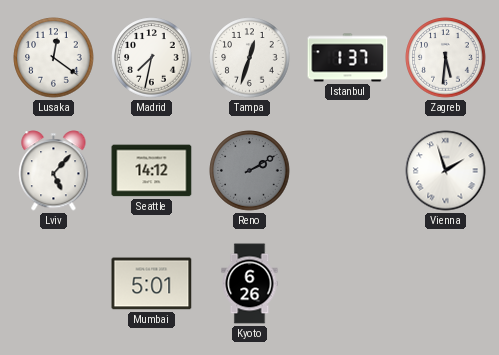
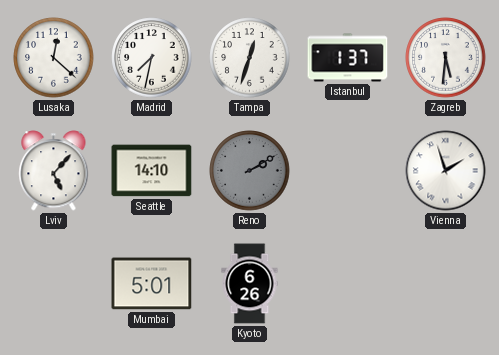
Lusaka: 12:21 -> 12:22
Seattle: 14:12 -> 14:10
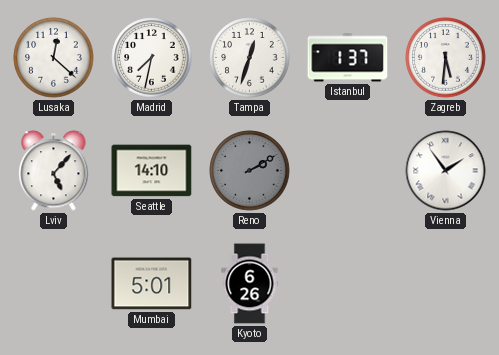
Vienna: 1:57 -> 1:54
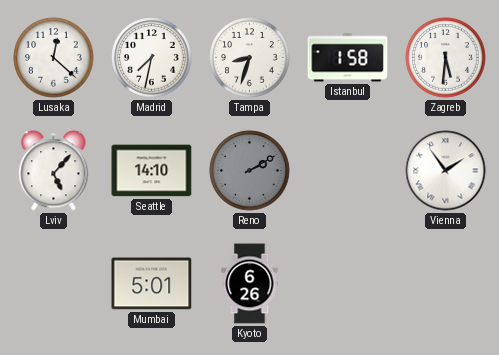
Tampa: 12:33 -> 8:33
Istanbul: 1:37 -> 1:58
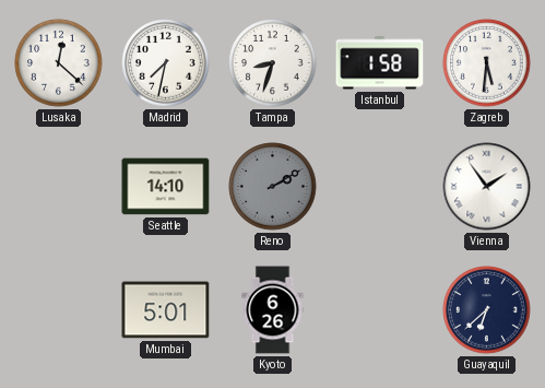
Lviv: 5:07 -> none
Guayaquil: none -> 6:38
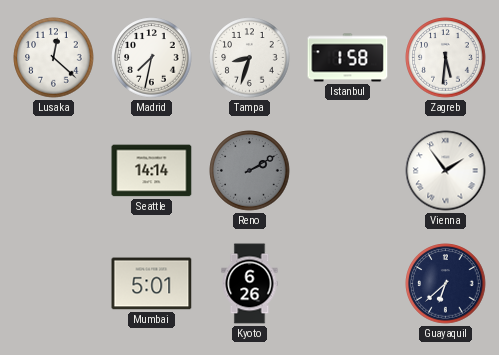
Seattle: 14:10 -> 14:14
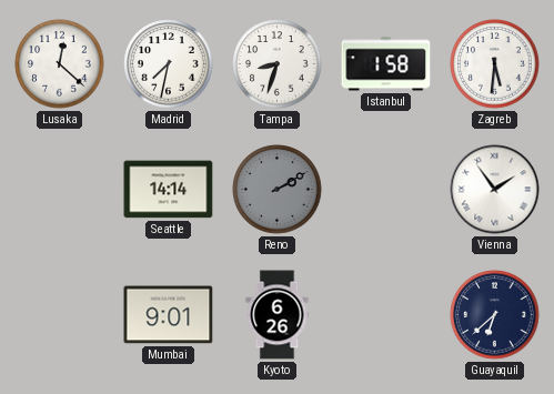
Mumbai: 5:01 -> 9:01
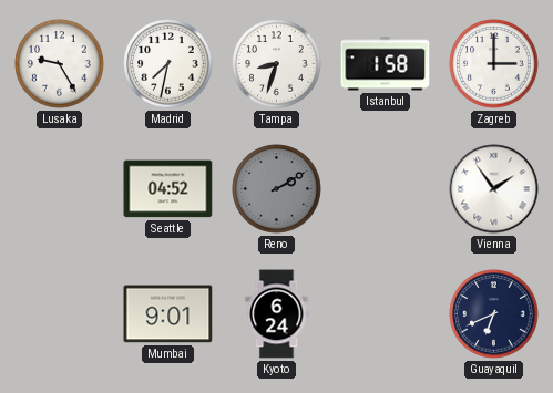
Lusaka: 12:22 -> 9:25
Zagreb: 5:31 -> 3:00
Seattle: 14:14 -> 04:52
Kyoto: 6:26 -> 6:24
Guayaquil: 6:38 -> 6:41
